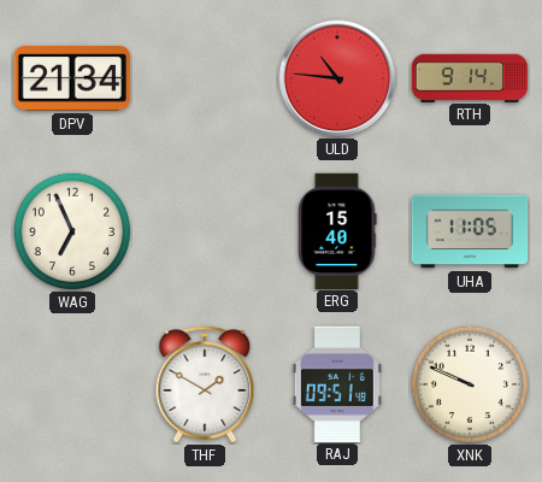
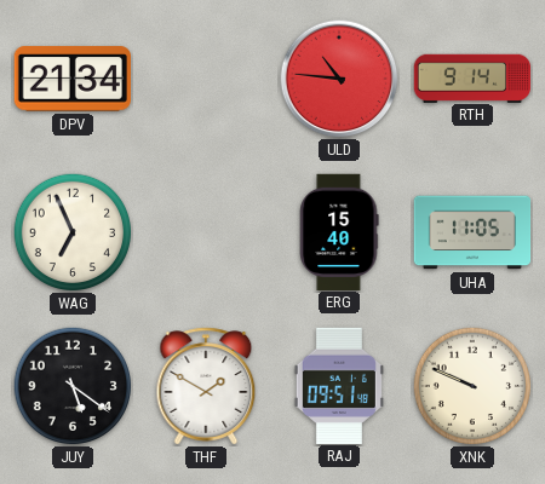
JUY: none -> 5:21
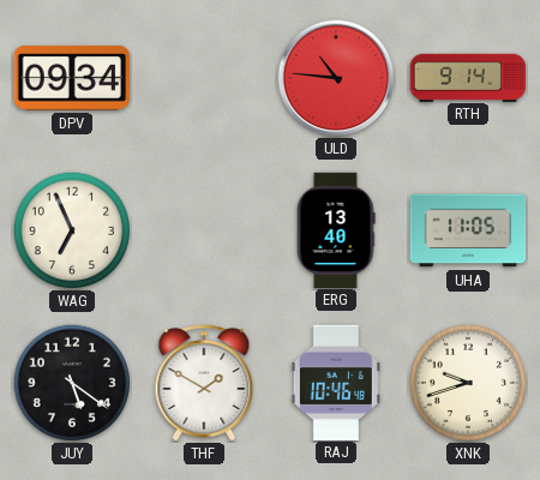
DPV: 21:34 -> 09:34
ERG: 15:40 -> 13:40
RAJ: 09:51 -> 10:46
XNK: 9:49 -> 9:42
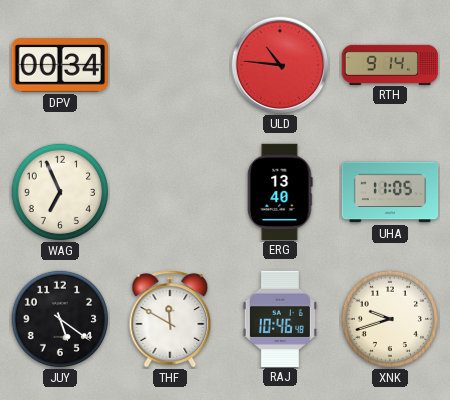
DPV: 09:34 -> 00:34
THF: 1:50 -> 11:50
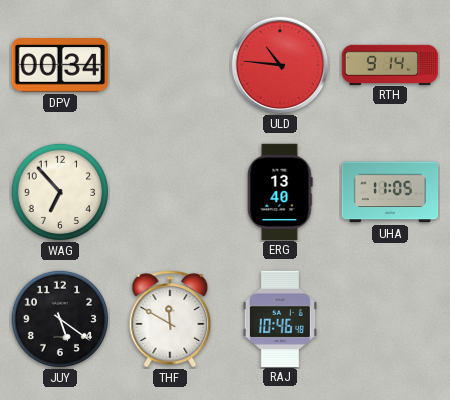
WAG: 6:56 -> 6:53
XNK: 9:42 -> none
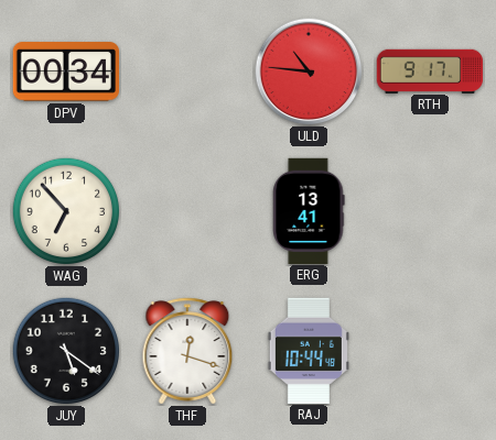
RTH: 9:14 -> 9:17
ERG: 13:40 -> 13:41
UHA: 11:05 -> none
THF: 11:50 -> 12:18
RAJ: 10:46 -> 10:44
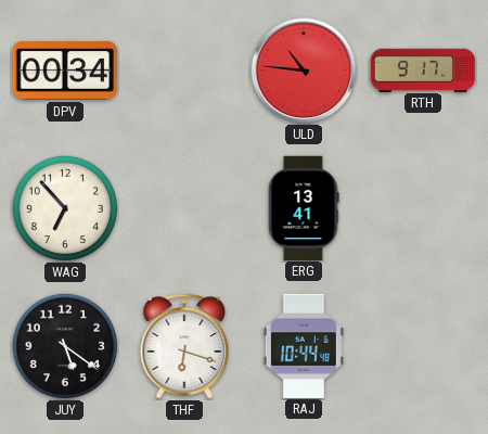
THF: 12:18 -> 6:18
